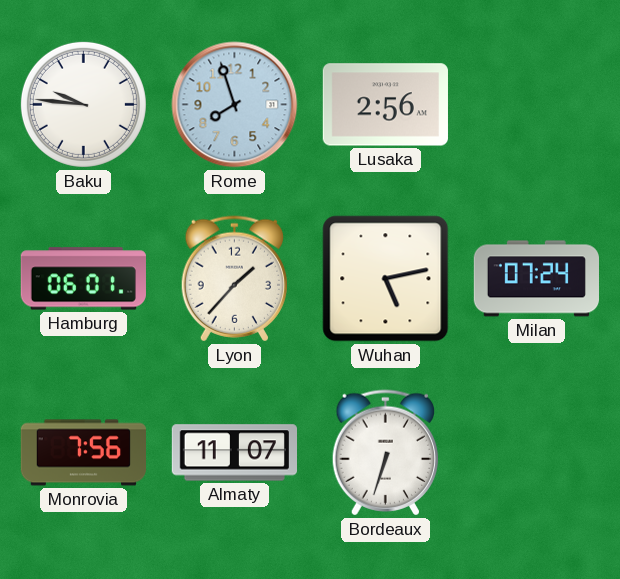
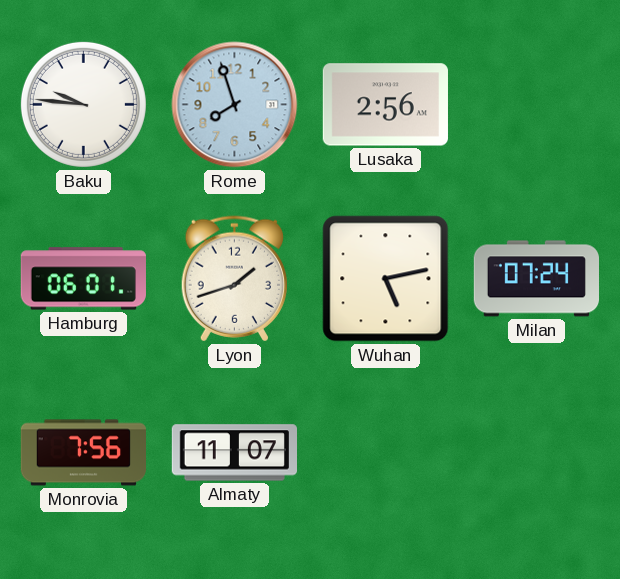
Lyon: 1:37 -> 1:42
Bordeaux: 6:33 -> none
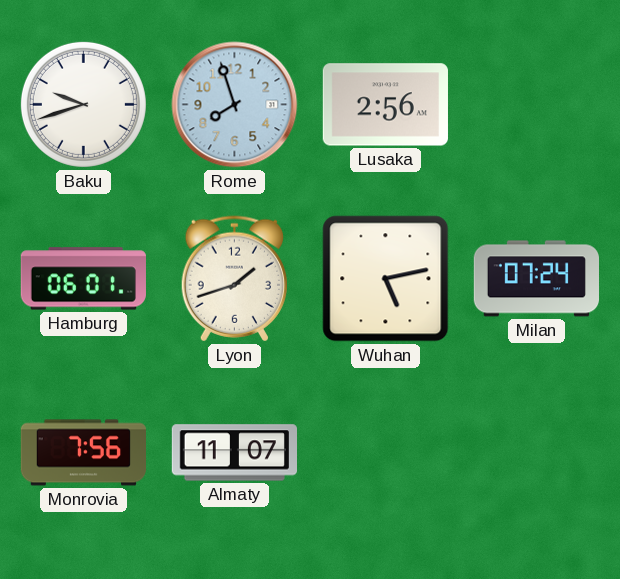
Baku: 9:46 -> 9:42
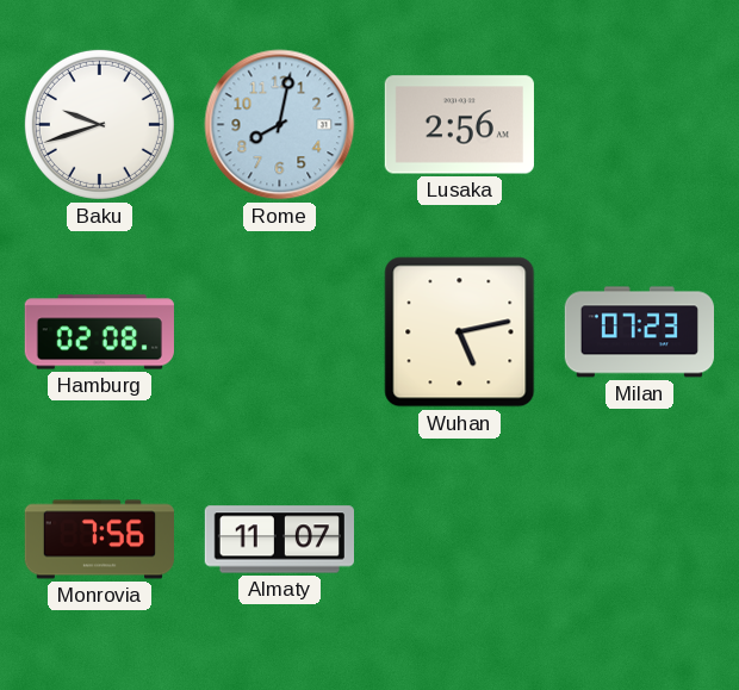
Rome: 7:57 -> 8:02
Hamburg: 06:01 -> 02:08
Lyon: 1:42 -> none
Milan: 07:24 -> 07:23
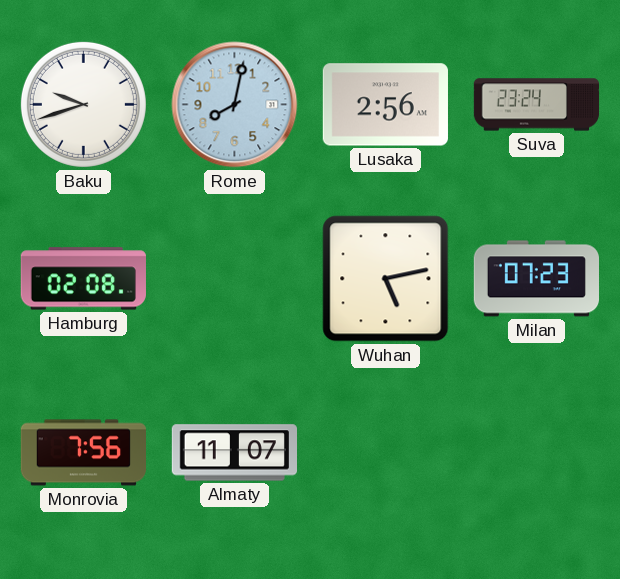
Suva: none -> 23:24
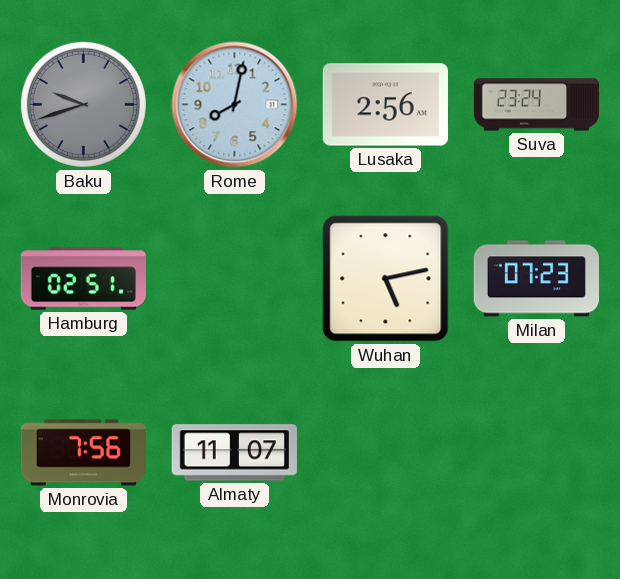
Baku dial: white -> grey
Hamburg: 02:08 -> 02:51
